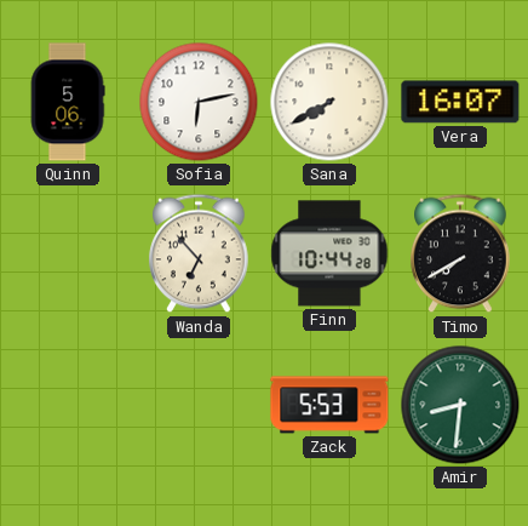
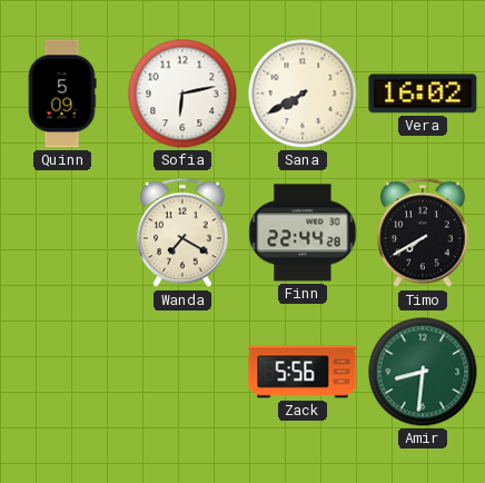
Quinn: 5:06 -> 5:09
Vera: 16:07 -> 16:02
Wanda: 6:53 -> 7:20
Finn: 10:44 -> 22:44
Zack: 5:53 -> 5:56
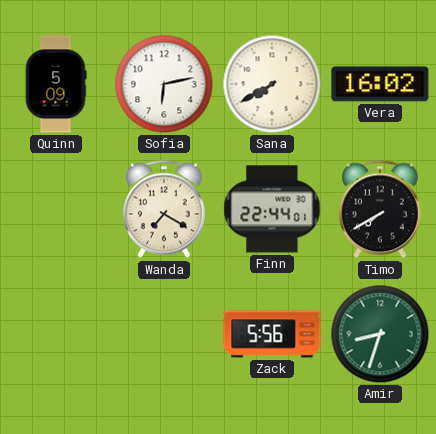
Finn: 22:44:28 -> 22:44:01
Amir: 8:31 -> 8:33
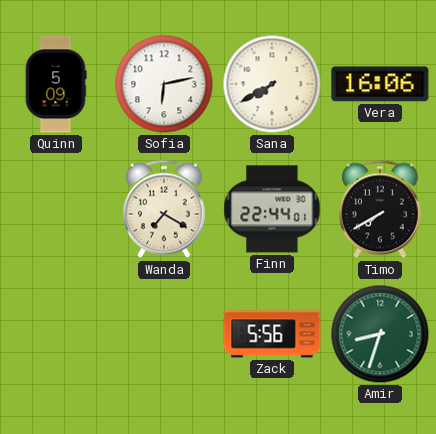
Vera: 16:02 -> 16:06
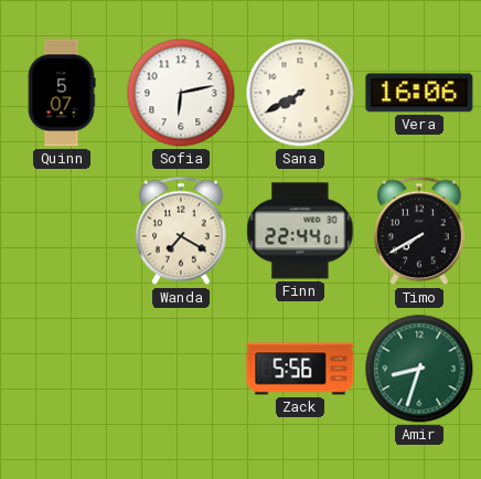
Quinn: 5:09 -> 5:07
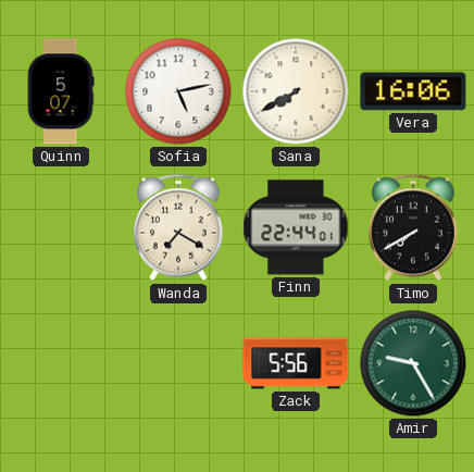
Sofia: 6:13 -> 5:13
Amir: 8:33 -> 9:25
